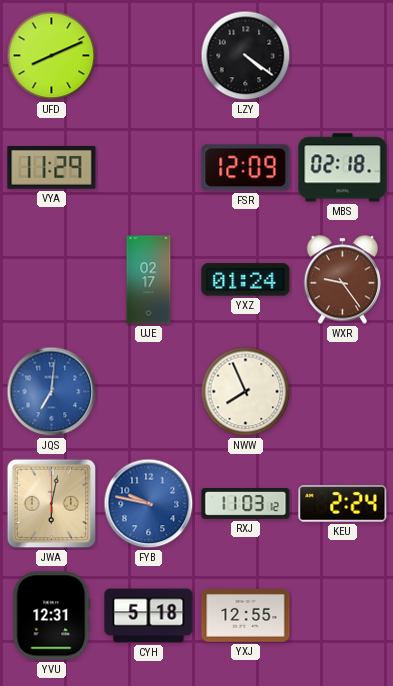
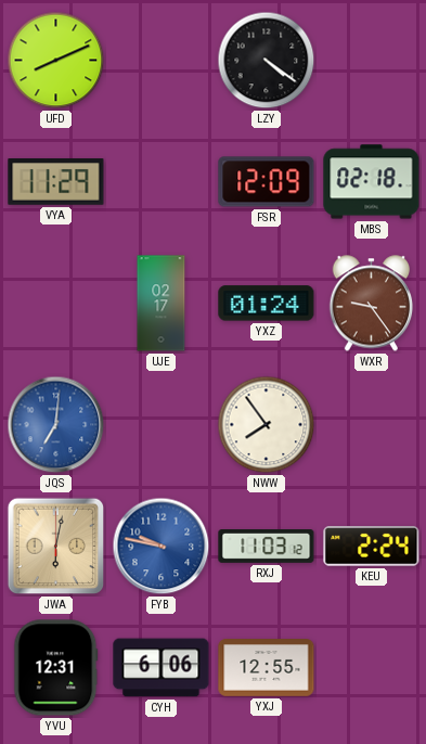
NWW: 7:56 -> 7:54
CYH: 5:18 -> 6:06
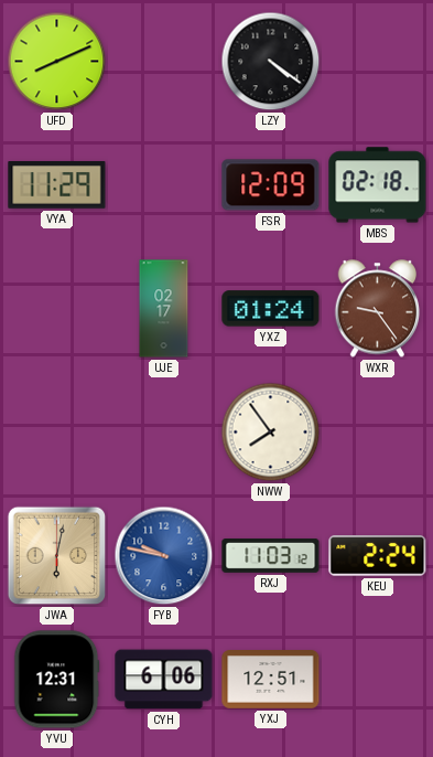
JQS: 7:01 -> none
YXJ: 12:55 -> 12:51
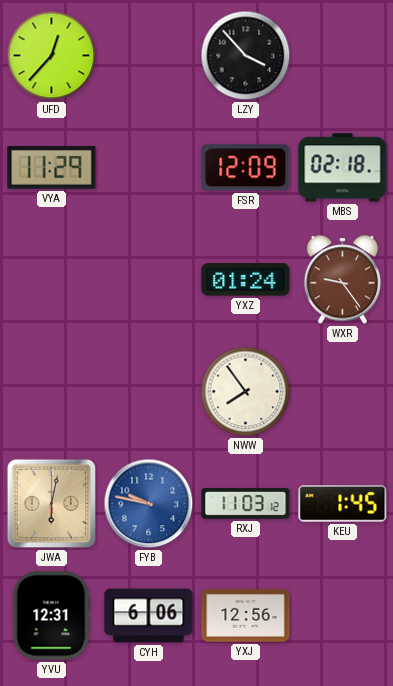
UFD: 8:11 -> 12:37
LZY: 4:21 -> 3:53
UJE: 02:17 -> none
KEU: 2:24 -> 1:45
YXJ: 12:51 -> 12:56
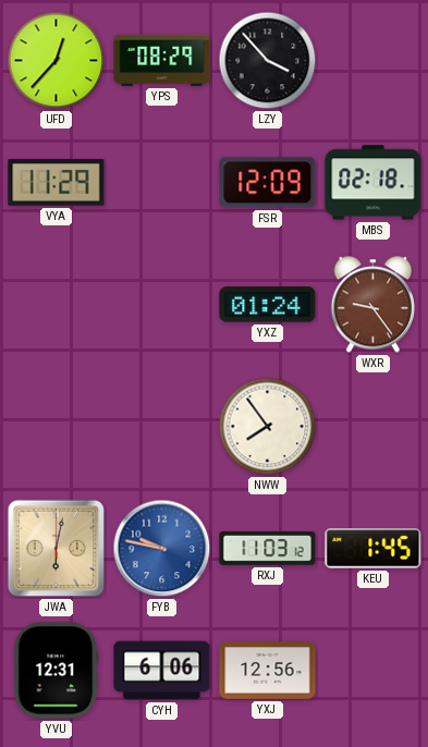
YPS: none -> 08:29
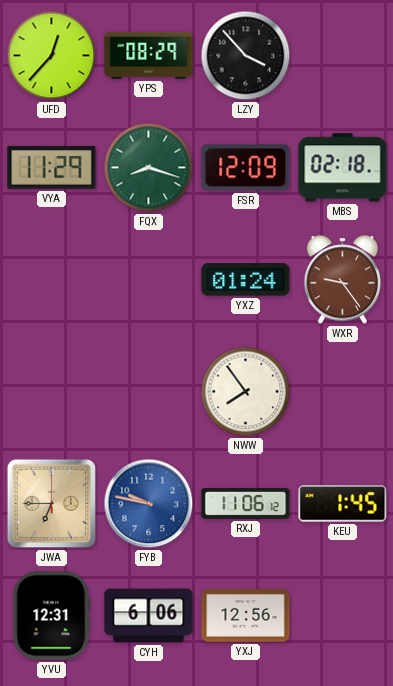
FQX: none -> 8:18
JWA: 6:02 -> 6:45
RXJ: 11:03 -> 11:06
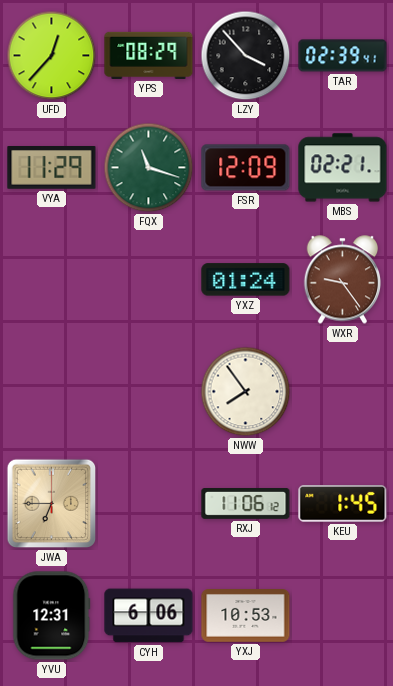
TAR: none -> 02:39
FQX: 8:18 -> 11:18
MBS: 02:18 -> 02:21
FYB: 9:47 -> none
YXJ: 12:56 -> 10:53
